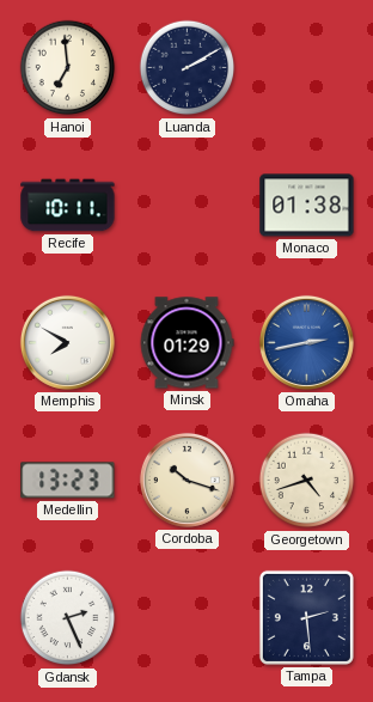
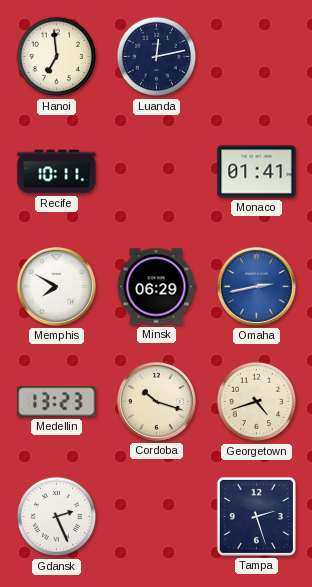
Luanda: 2:10 -> 12:13
Monaco: 01:38 -> 01:41
Minsk: 01:29 -> 06:29
Tampa: 2:29 -> 2:27
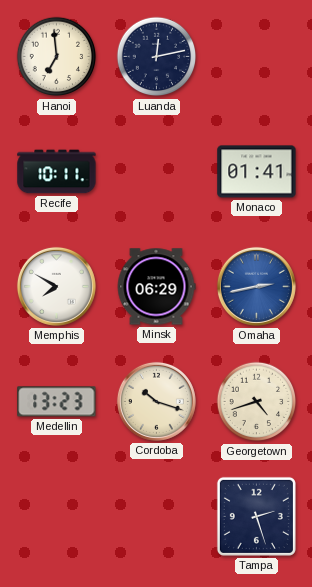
Gdansk: 2:26 -> none
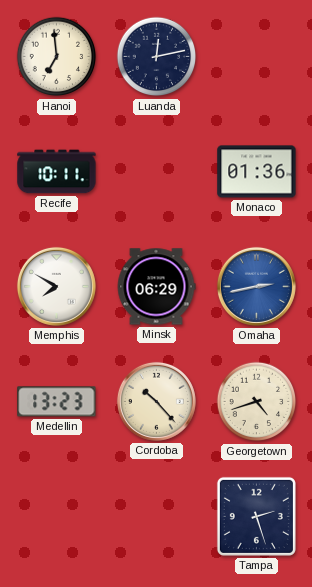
Monaco: 01:41 -> 01:36
Cordoba: 10:18 -> 10:23
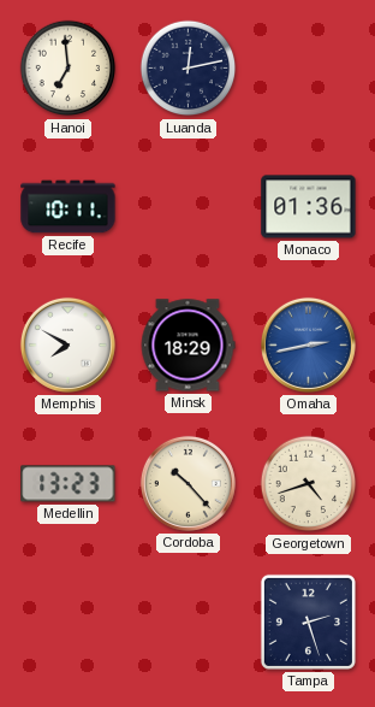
Minsk: 06:29 -> 18:29
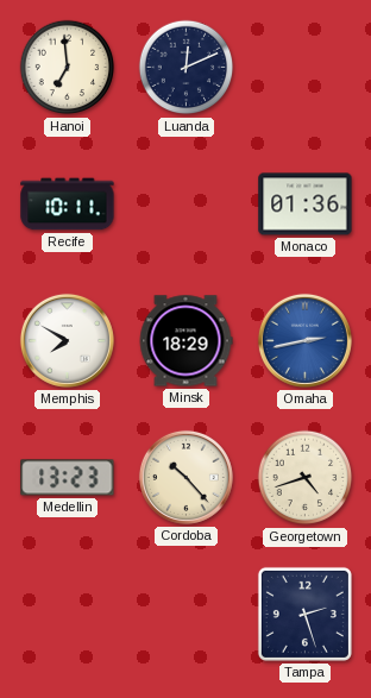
Luanda: 12:13 -> 12:11
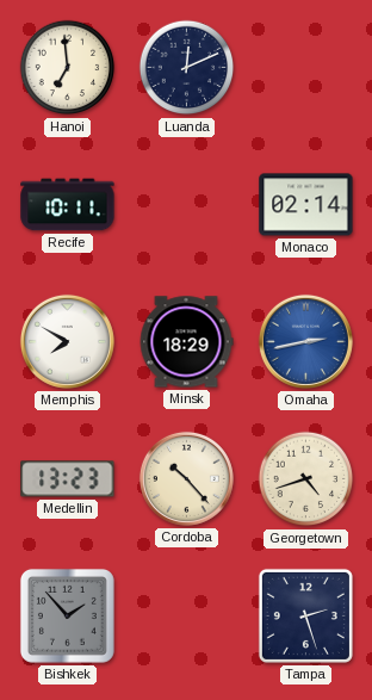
Monaco: 01:36 -> 02:14
Bishkek: none -> 1:53
